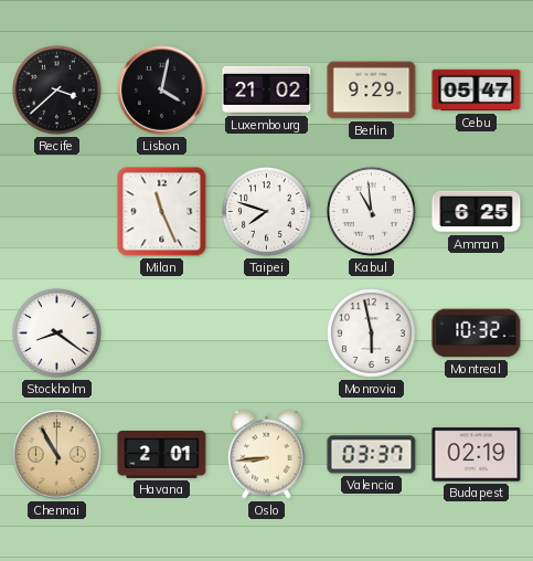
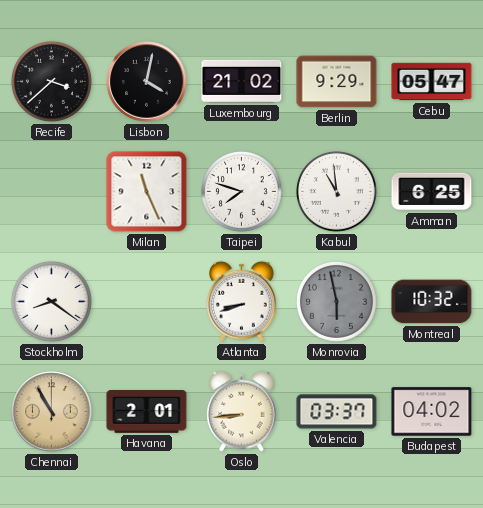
Atlanta: none -> 8:42
Monrovia dial: white -> grey
Budapest: 02:19 -> 04:02
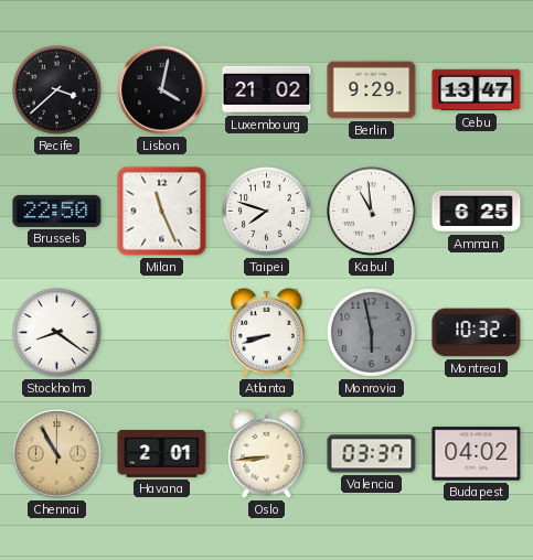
Cebu: 05:47 -> 13:47
Brussels: none -> 22:50
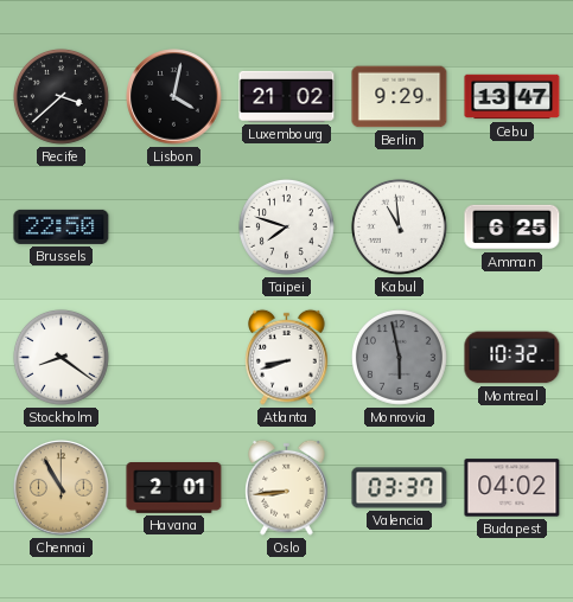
Milan: 11:26 -> none
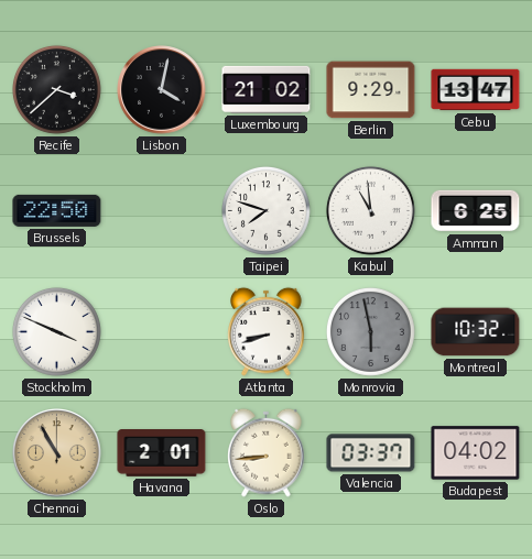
Stockholm: 8:21 -> 3:49
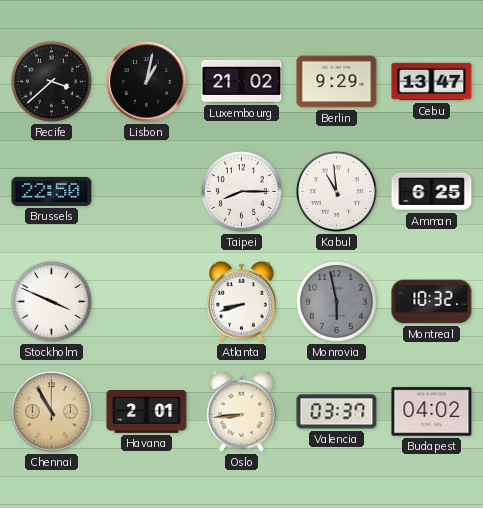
Lisbon: 4:02 -> 1:02
Taipei: 7:48 -> 8:15
